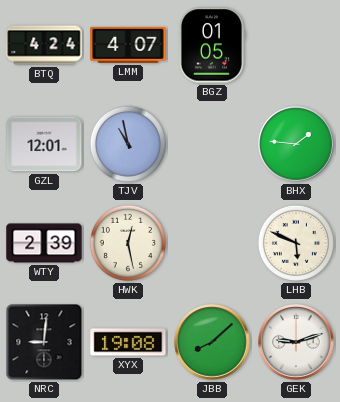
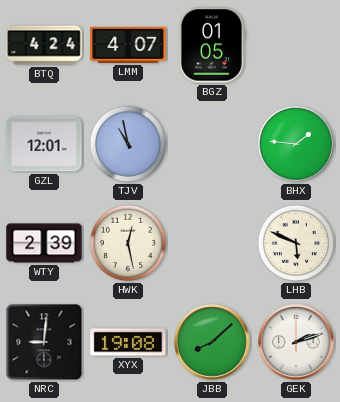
GEK: 9:12 -> 2:12
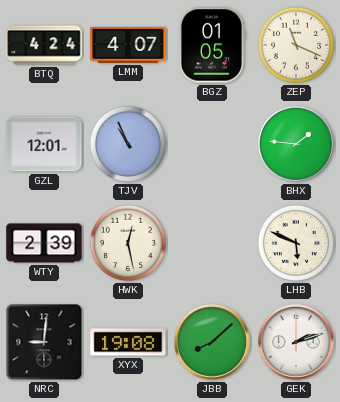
ZEP: none -> 11:19
TJV: 10:58 -> 10:56
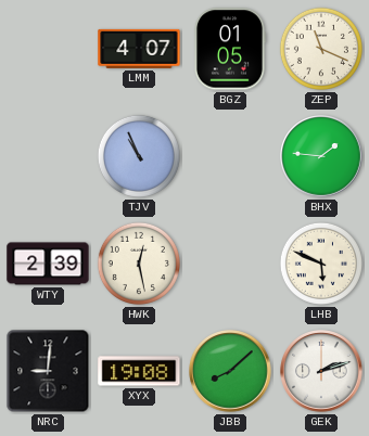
BTQ: 4:24 -> none
GZL: 12:01 -> none
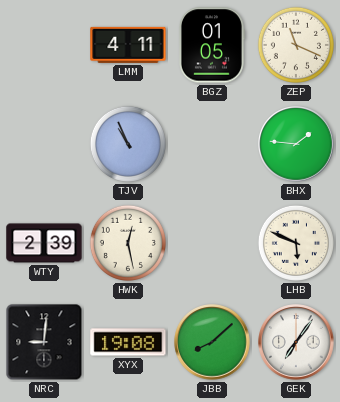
LMM: 4:07 -> 4:11
GEK: 2:12 -> 7:06
